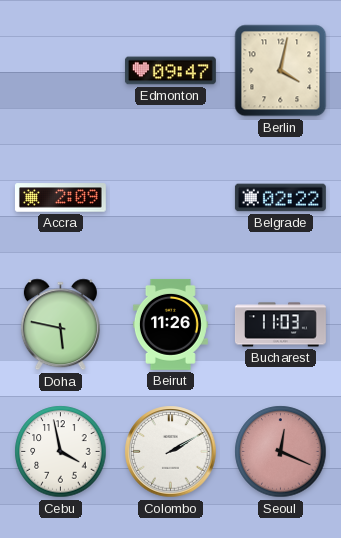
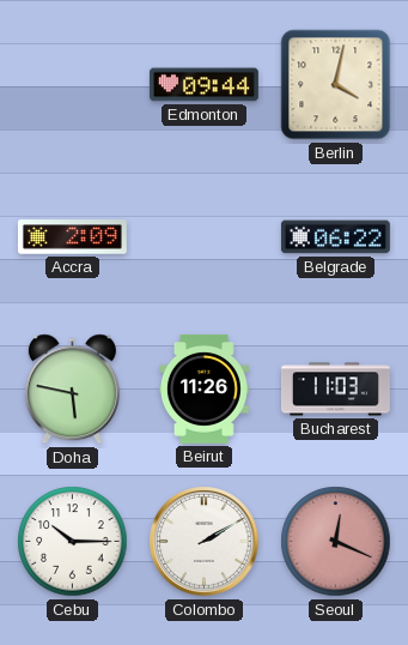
Edmonton: 09:47 -> 09:44
Belgrade: 02:22 -> 06:22
Cebu: 3:58 -> 10:15
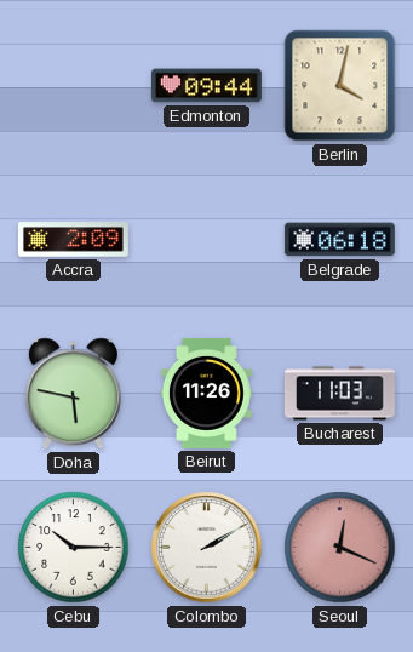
Belgrade: 06:22 -> 06:18
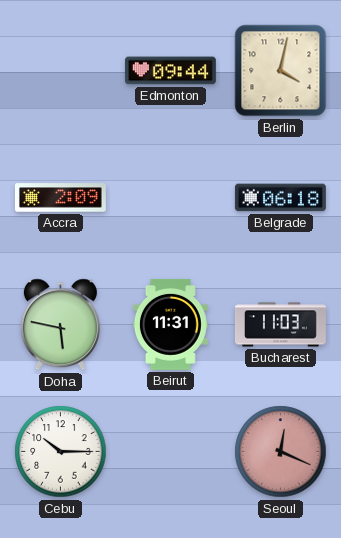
Beirut: 11:26 -> 11:31
Colombo: 2:10 -> none
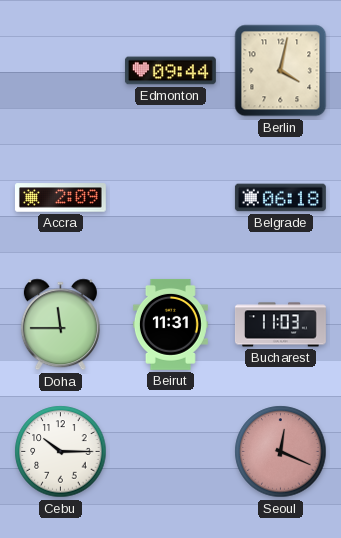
Doha: 5:47 -> 11:45
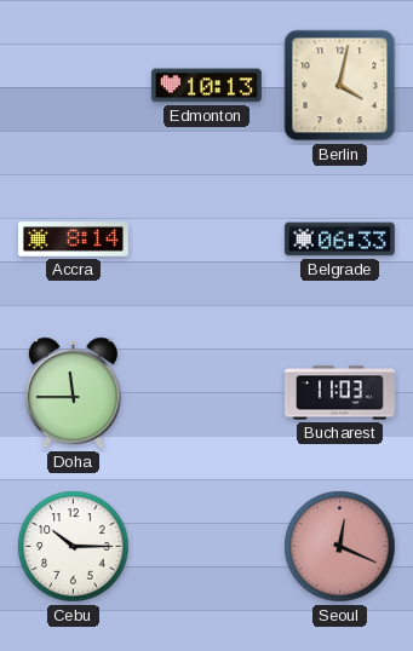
Edmonton: 09:44 -> 10:13
Accra: 2:09 -> 8:14
Belgrade: 06:18 -> 06:33
Beirut: 11:31 -> none
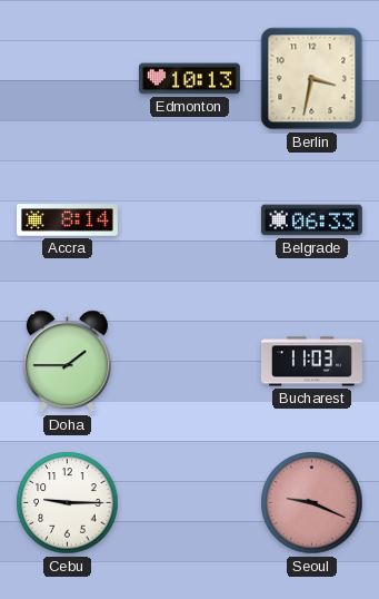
Berlin: 4:02 -> 3:32
Doha: 11:45 -> 1:45
Cebu: 10:15 -> 9:15
Seoul: 12:19 -> 9:19
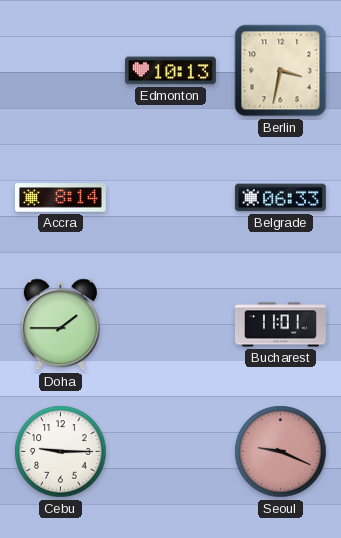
Bucharest: 11:03 -> 11:01
